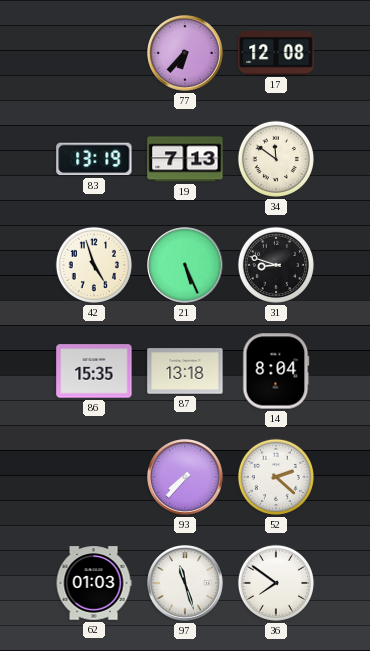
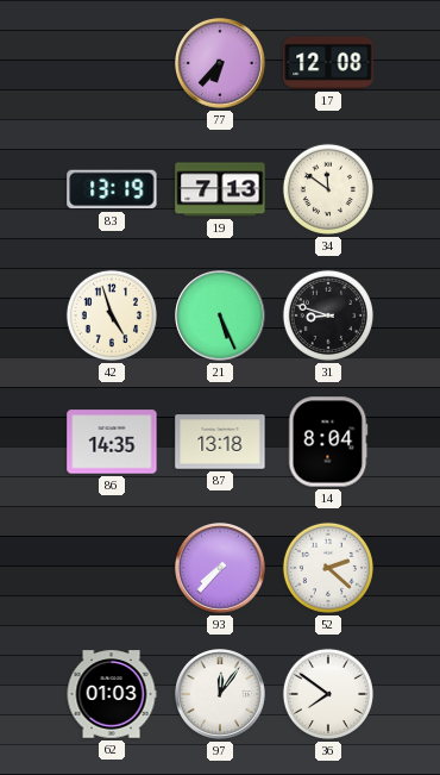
86: 15:35 -> 14:35
97: 11:27 -> 12:06
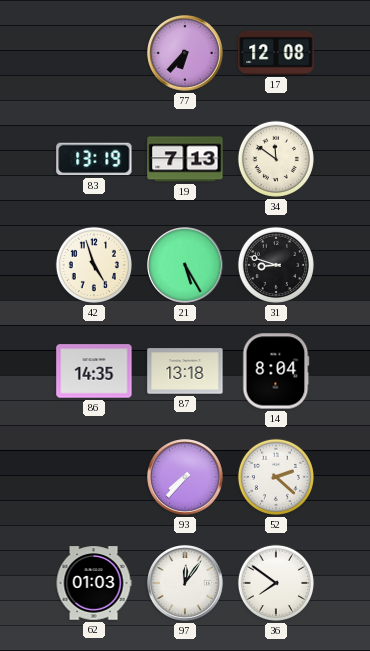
21: 5:26 -> 5:25
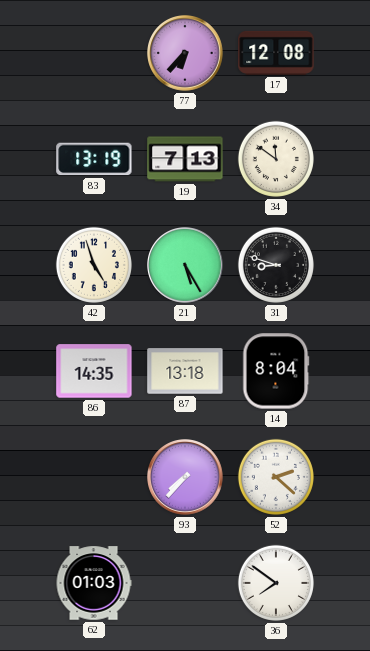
97: 12:06 -> none
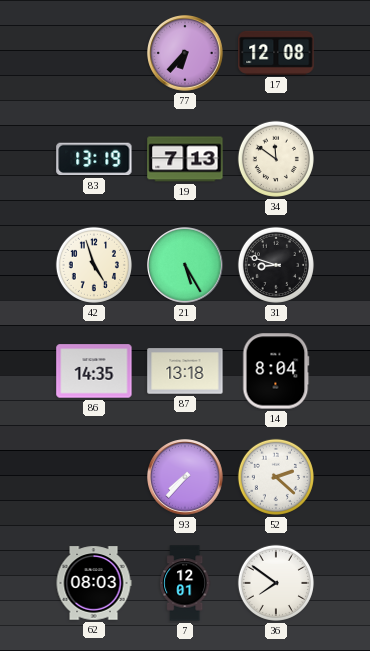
62: 01:03 -> 08:03
7: none -> 12:01
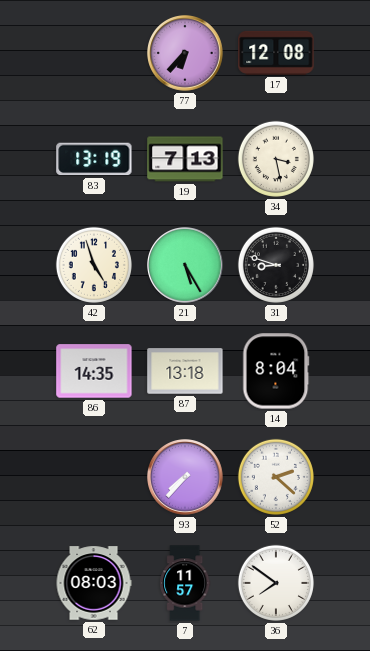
34: 11:51 -> 3:28
7: 12:01 -> 11:57
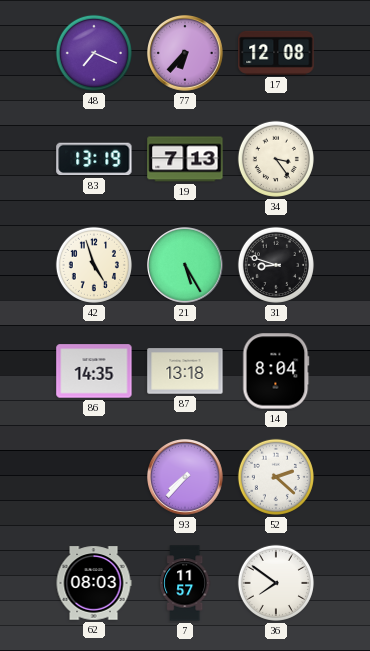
48: none -> 7:19
34: 3:28 -> 3:24
